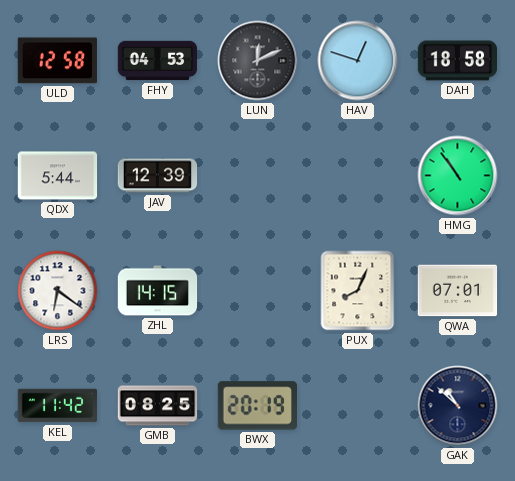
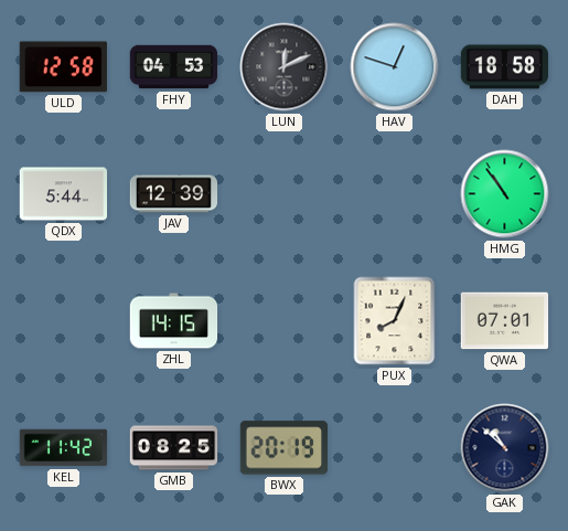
LRS: 6:21 -> none
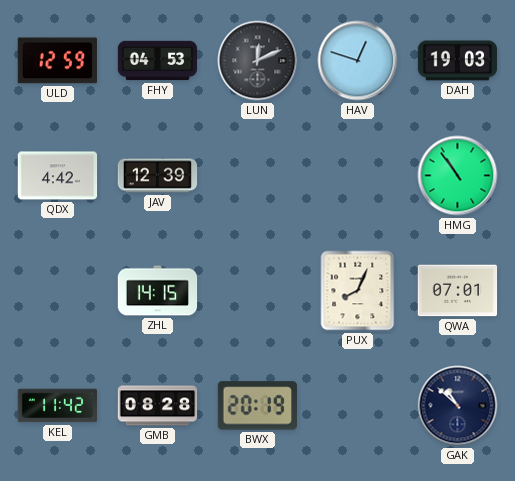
ULD: 12:58 -> 12:59
DAH: 18:58 -> 19:03
QDX: 5:44 -> 4:42
GMB: 08:25 -> 08:28
